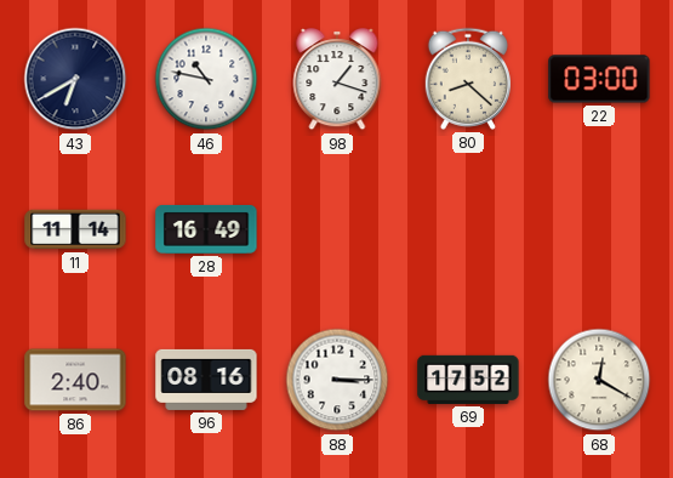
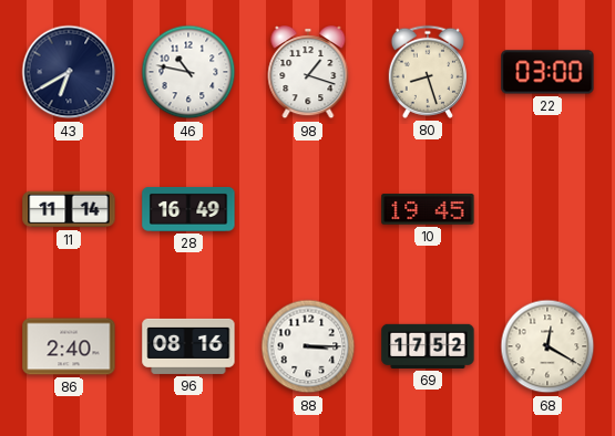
80: 8:22 -> 8:27
10: none -> 19:45
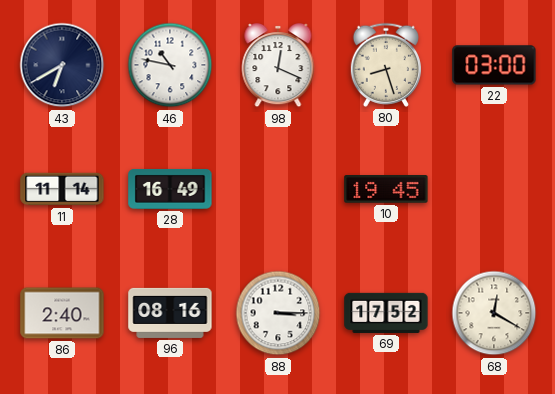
98: 1:18 -> 12:19
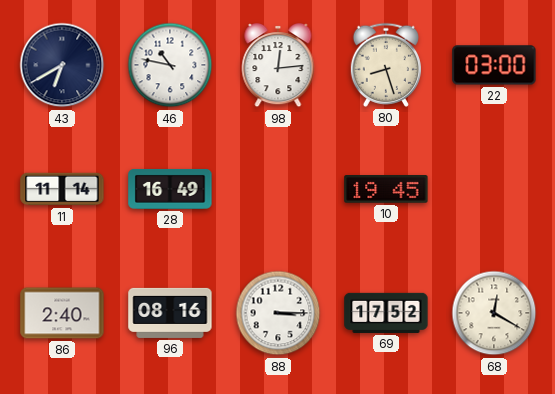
98: 12:19 -> 12:14
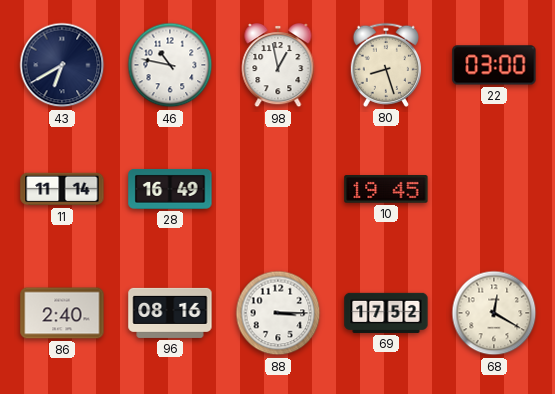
98: 12:14 -> 12:58
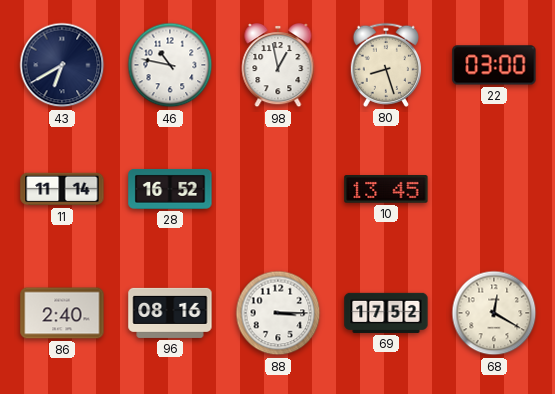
28: 16:49 -> 16:52
10: 19:45 -> 13:45
